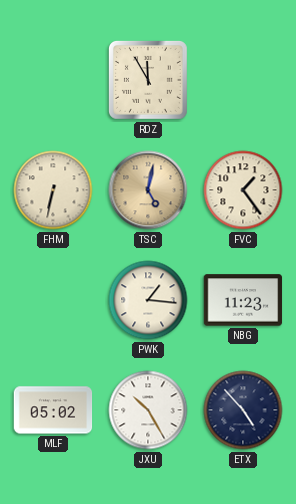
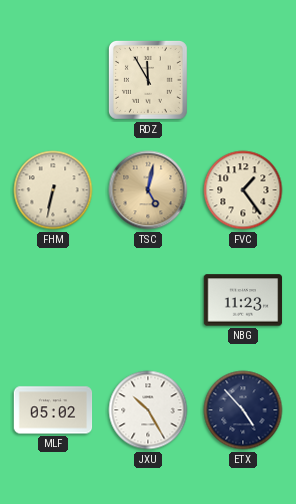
PWK: 1:16 -> none
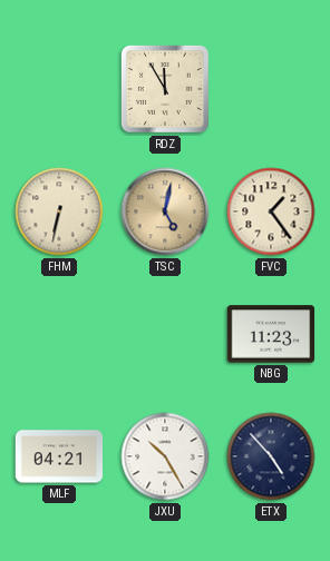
MLF: 05:02 -> 04:21
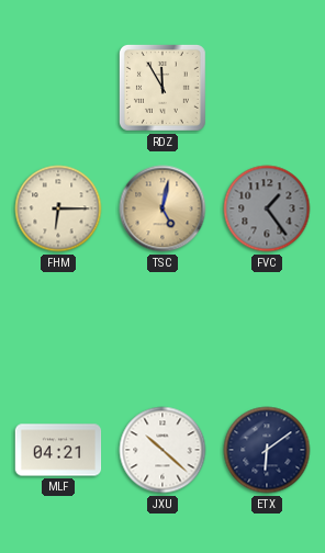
FHM: 6:32 -> 6:15
FVC dial: cream -> grey
NBG: 11:23 -> none
JXU: 10:25 -> 10:22
ETX: 4:53 -> 6:09
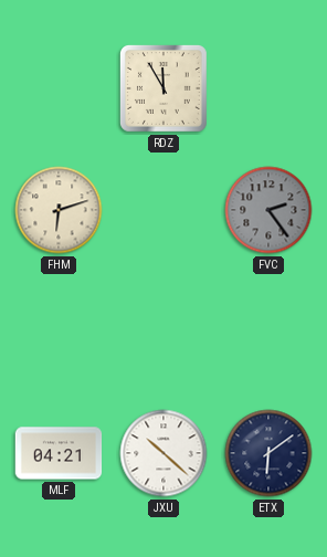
FHM: 6:15 -> 6:12
TSC: 5:02 -> none
FVC: 1:24 -> 2:24
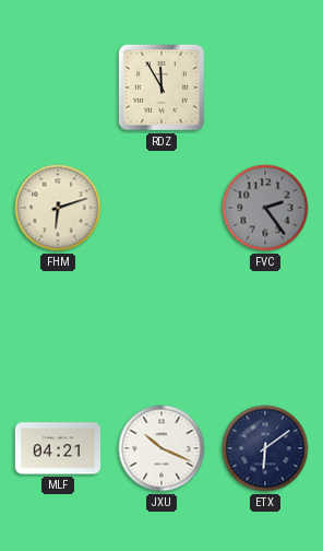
JXU: 10:22 -> 10:19
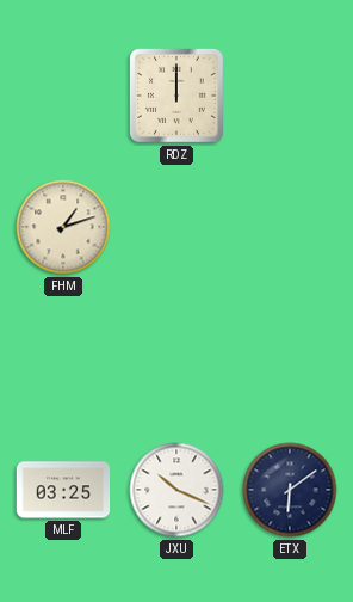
RDZ: 11:55 -> 12:00
FHM: 6:12 -> 1:12
FVC: 2:24 -> none
MLF: 04:21 -> 03:25
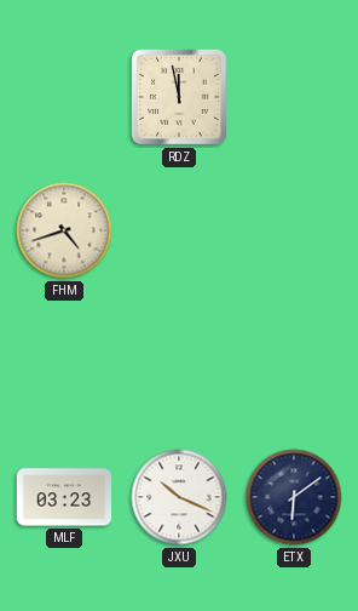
RDZ: 12:00 -> 11:58
FHM: 1:12 -> 4:42
MLF: 03:25 -> 03:23
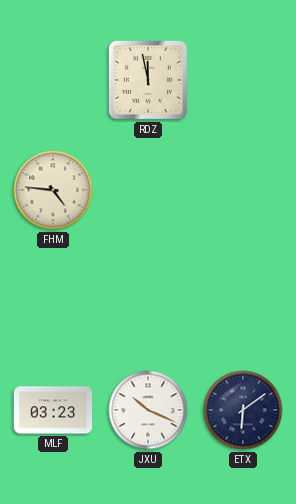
FHM: 4:42 -> 4:46
